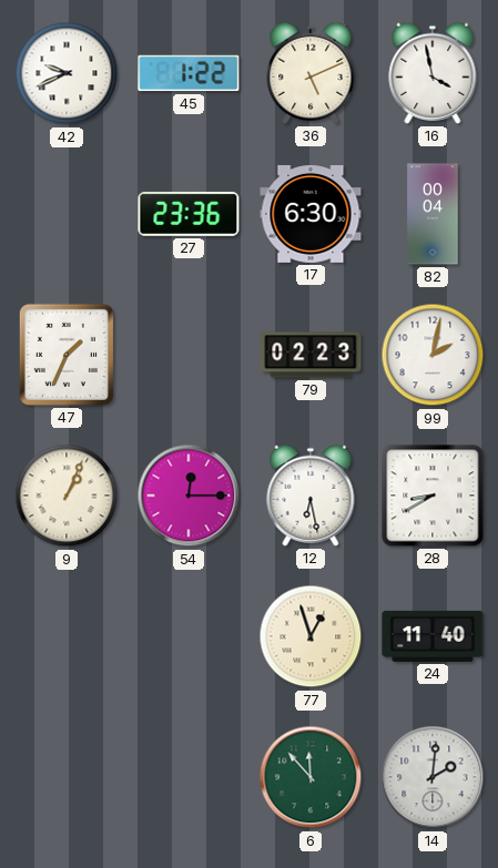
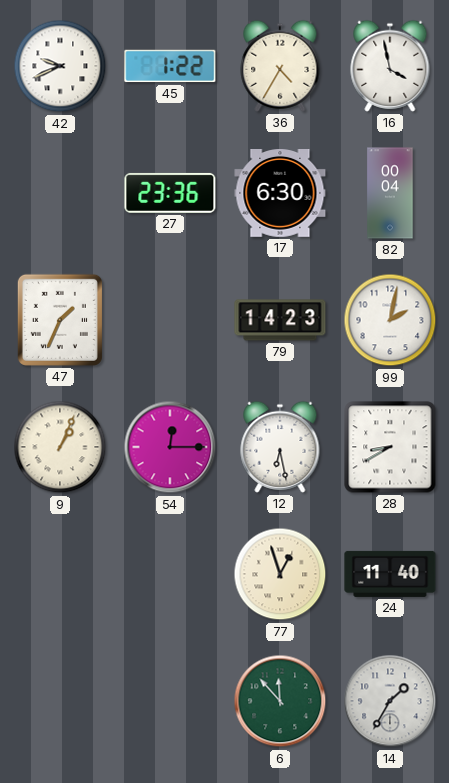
36: 5:11 -> 4:35
79: 02:23 -> 14:23
14: 2:01 -> 1:35
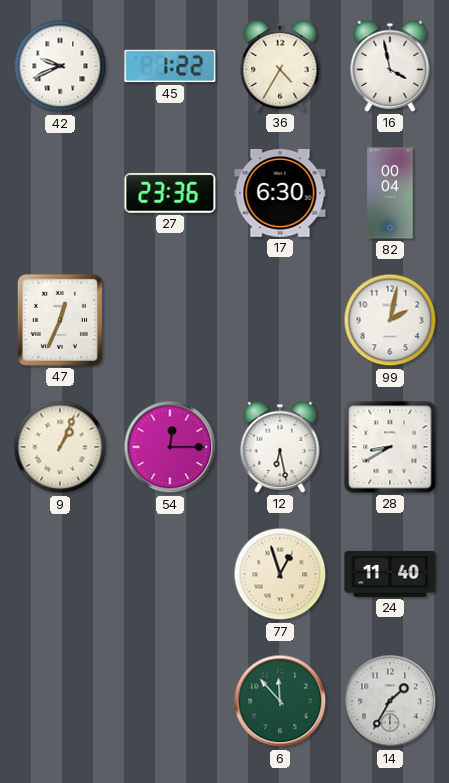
47: 1:34 -> 12:34
79: 14:23 -> none
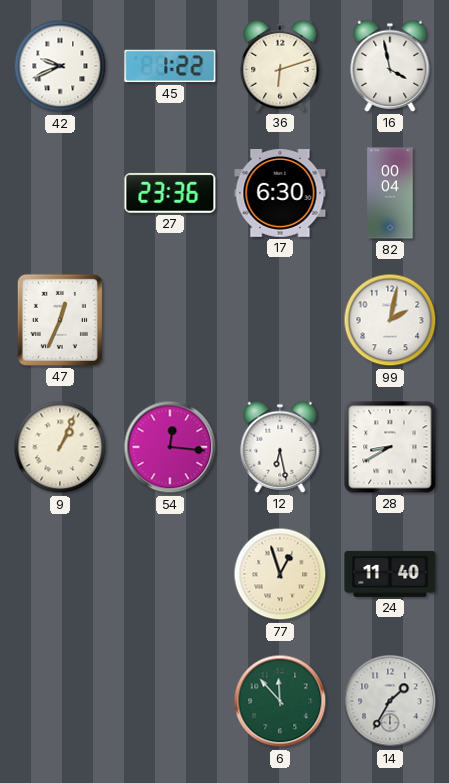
36: 4:35 -> 6:12
54: 12:15 -> 12:16
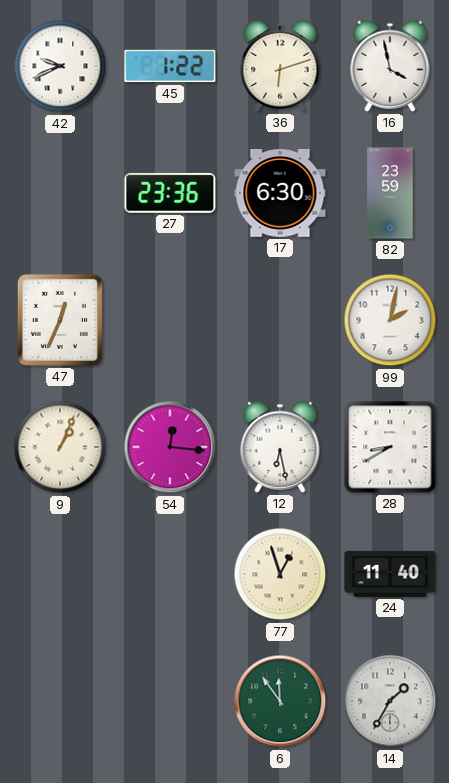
82: 00:04 -> 23:59
6: 11:53 -> 11:54
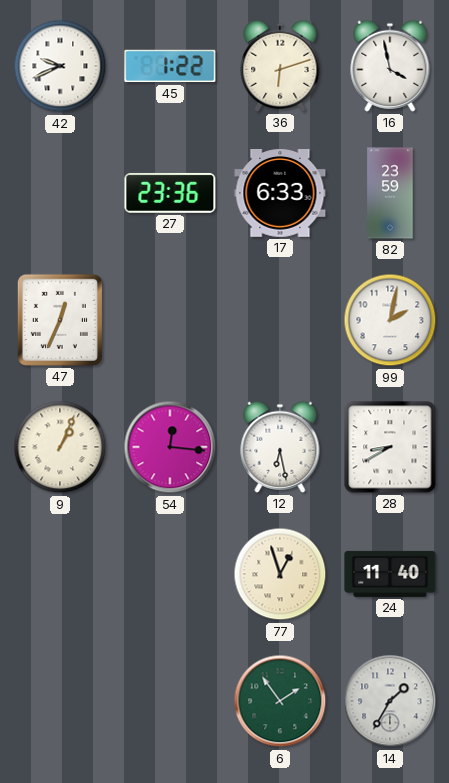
17: 6:30 -> 6:33
6: 11:54 -> 1:54
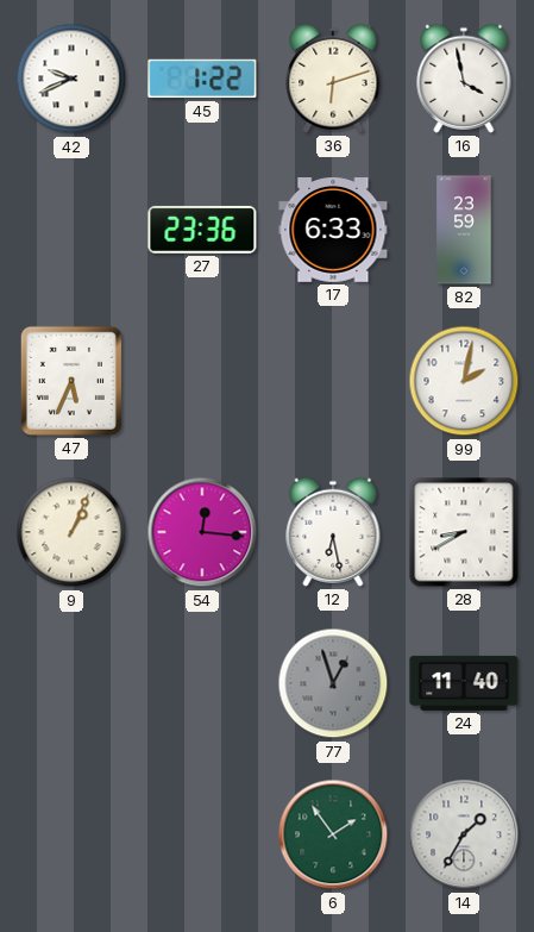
47: 12:34 -> 5:34
77 dial: cream -> grey
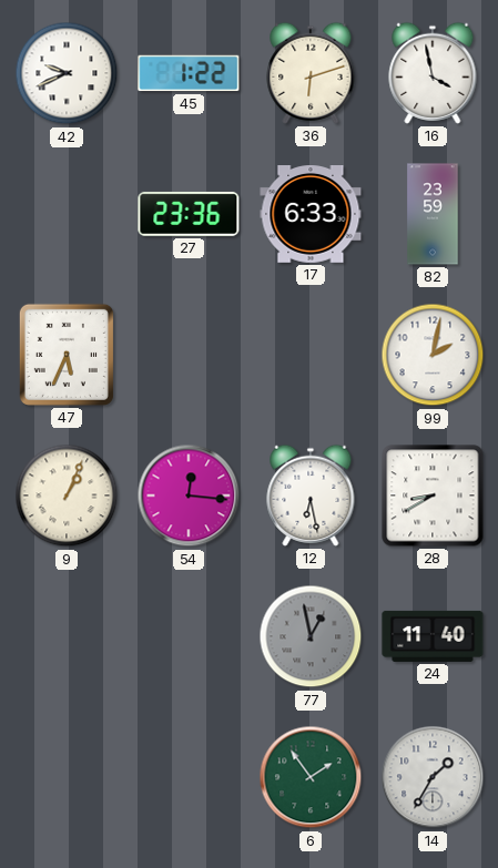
77: 12:57 -> 12:58
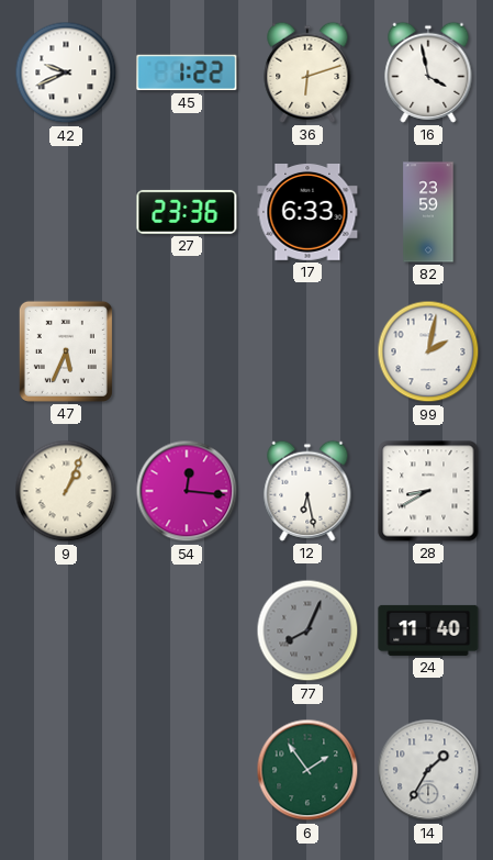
77: 12:58 -> 8:04
